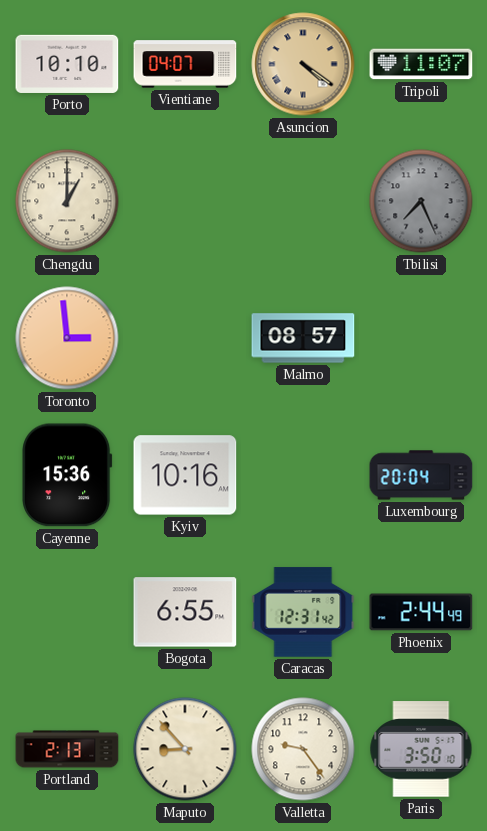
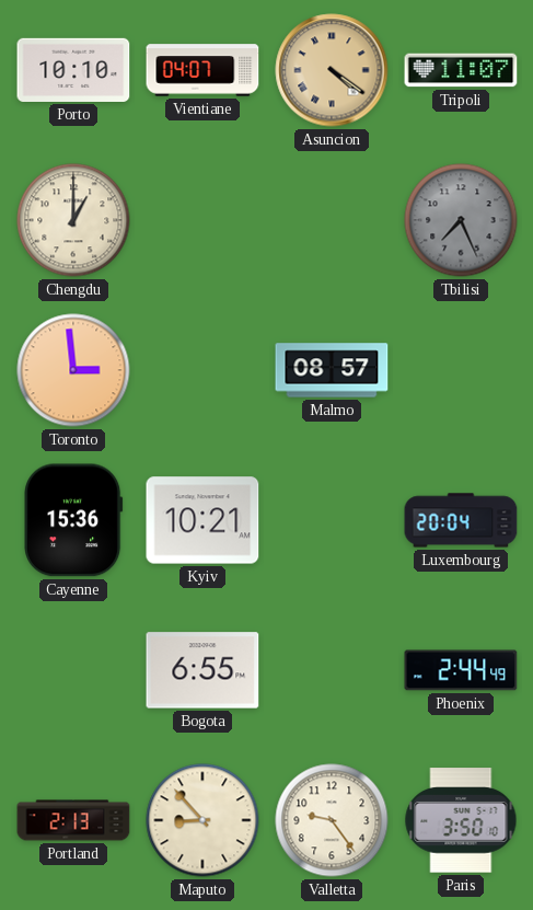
Kyiv: 10:16 -> 10:21
Caracas: 12:31 -> none
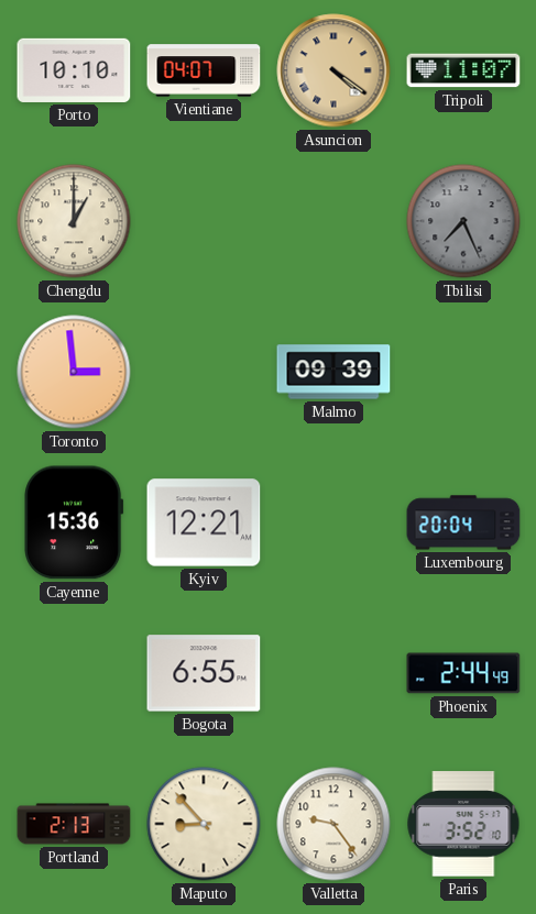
Malmo: 08:57 -> 09:39
Kyiv: 10:21 -> 12:21
Paris: 3:50 -> 3:52
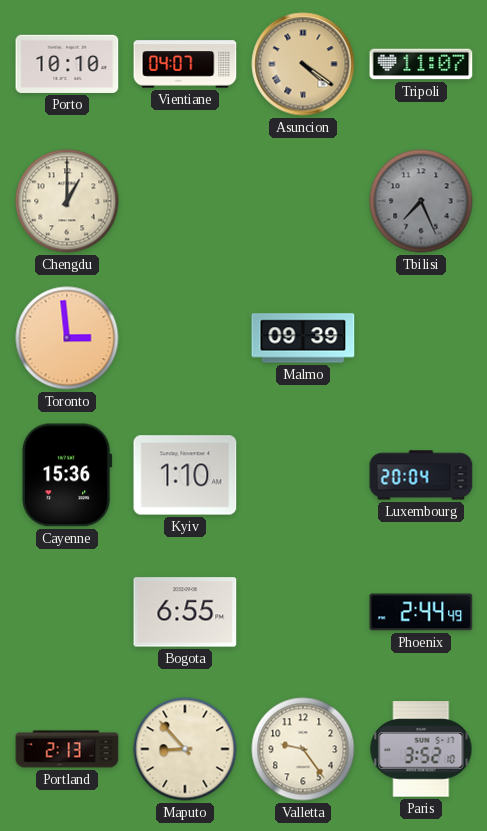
Kyiv: 12:21 -> 1:10
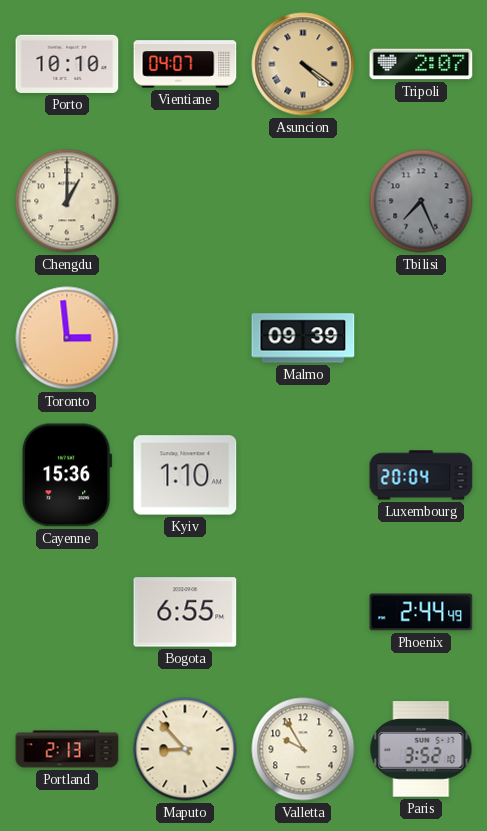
Tripoli: 11:07 -> 2:07
Valletta: 9:24 -> 9:55
